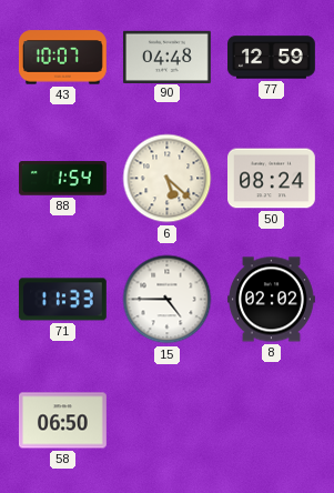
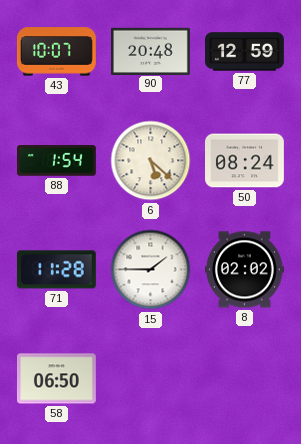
90: 04:48 -> 20:48
71: 11:33 -> 11:28
15: 4:45 -> 1:45
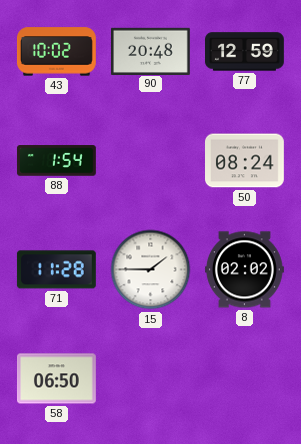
43: 10:07 -> 10:02
6: 5:22 -> none
